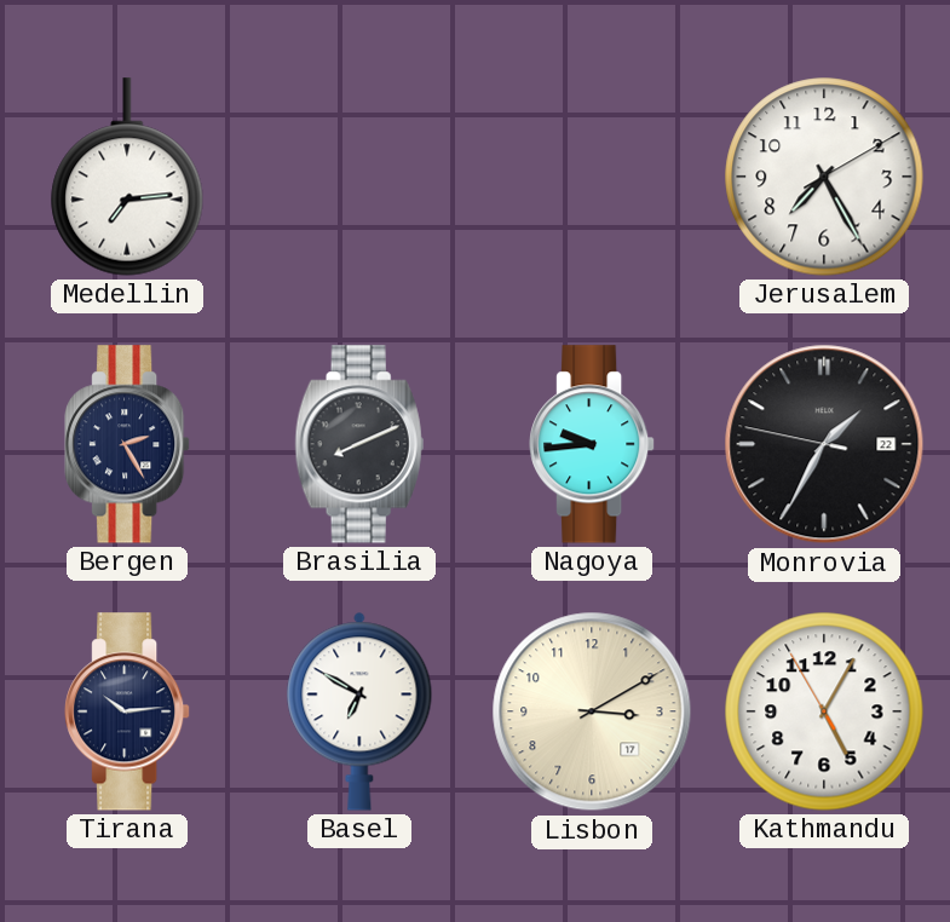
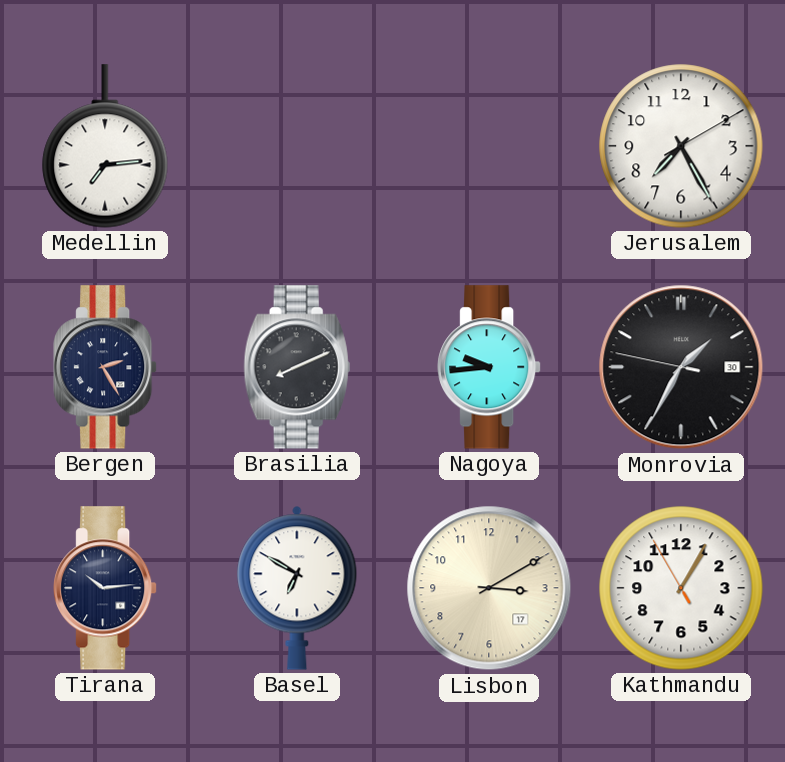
Monrovia date: 22 -> 30
Kathmandu: 5:04 -> 1:04
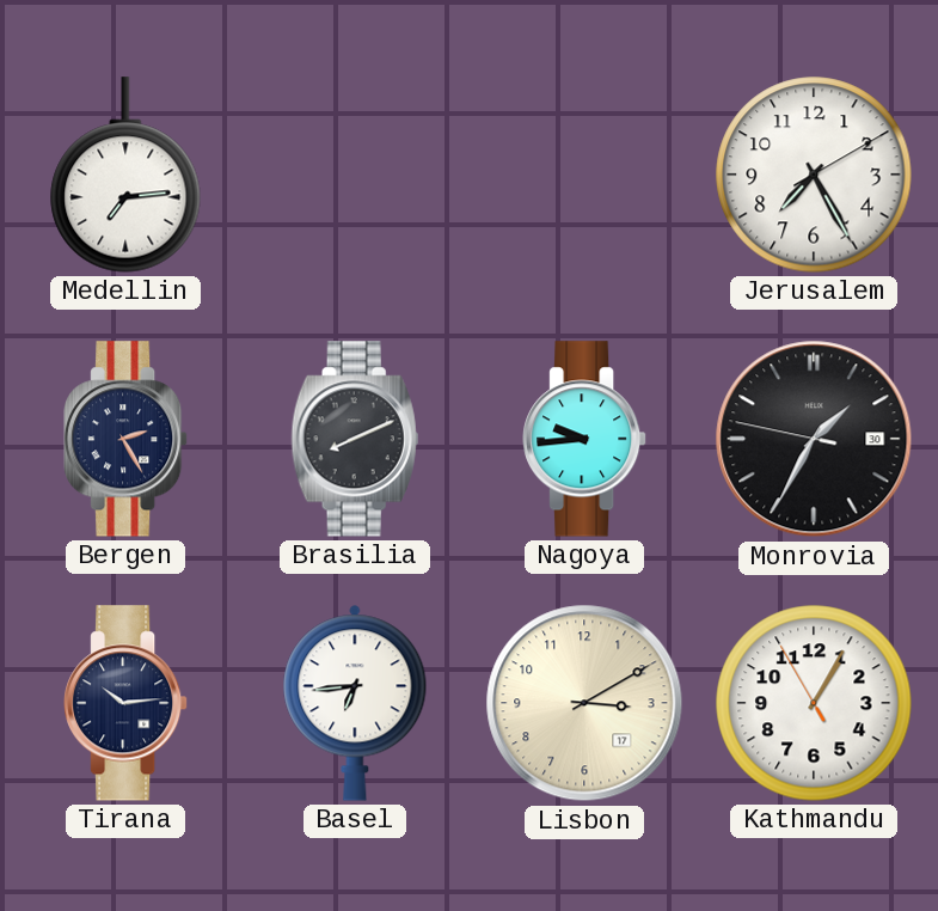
Basel: 6:50 -> 6:44
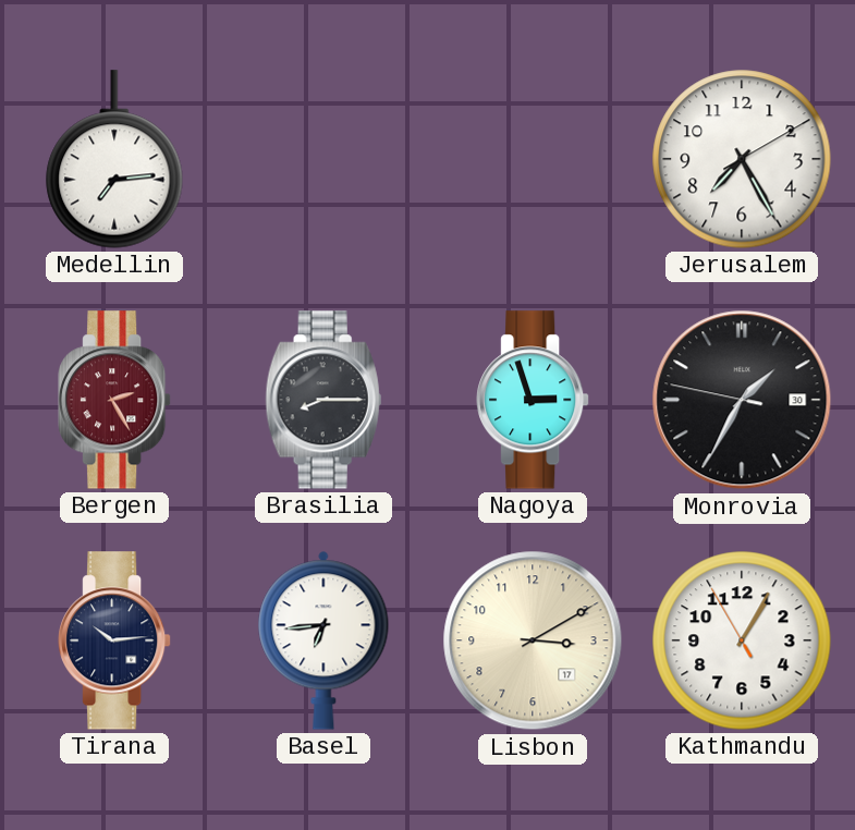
Bergen dial: navy -> burgundy
Brasilia: 8:11 -> 8:15
Nagoya: 9:44 -> 2:57
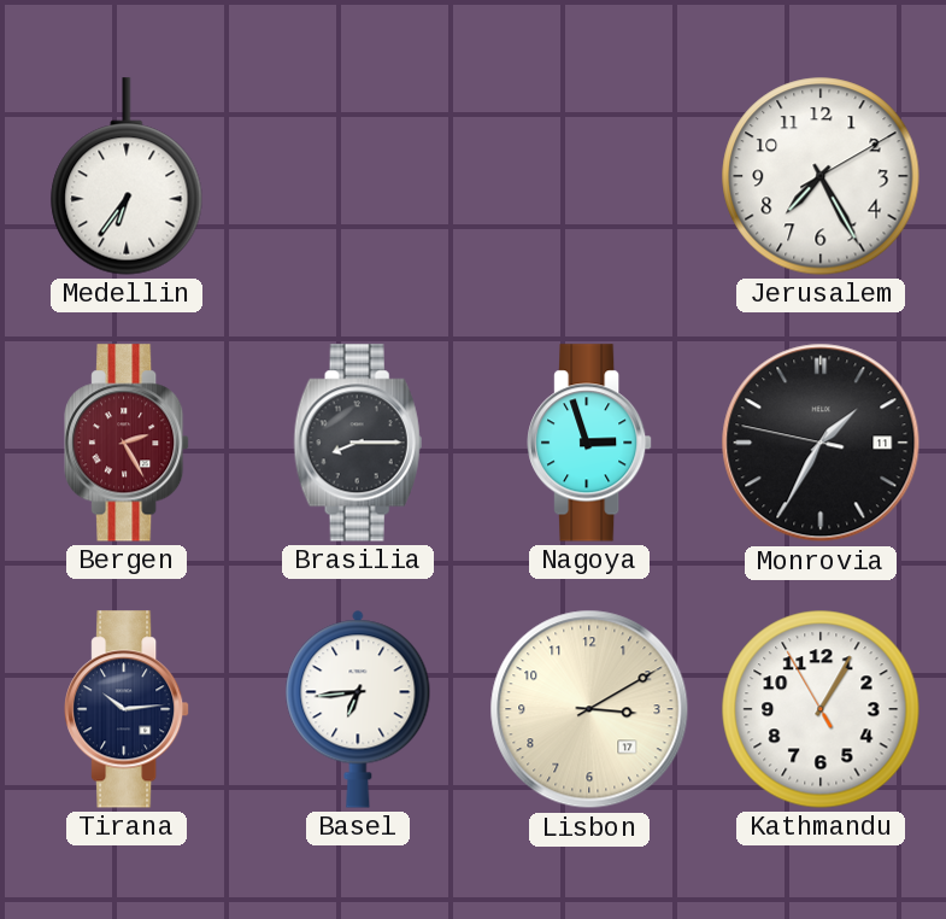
Medellin: 7:14 -> 6:36
Monrovia date: 30 -> 11
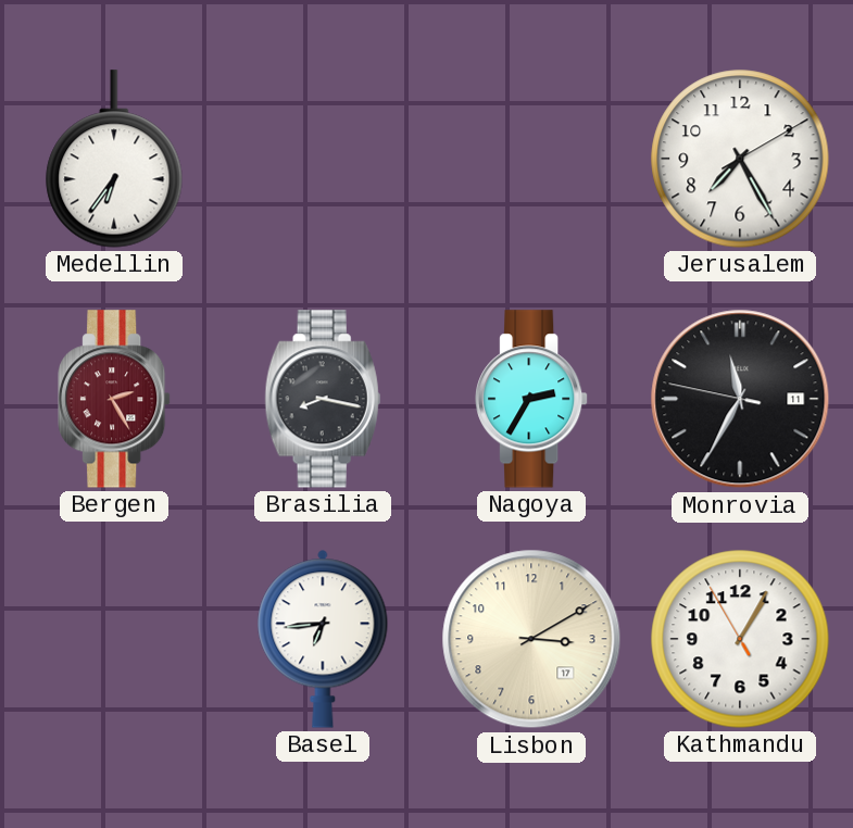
Brasilia: 8:15 -> 8:17
Nagoya: 2:57 -> 2:35
Monrovia: 1:34 -> 11:34
Tirana: 10:14 -> none
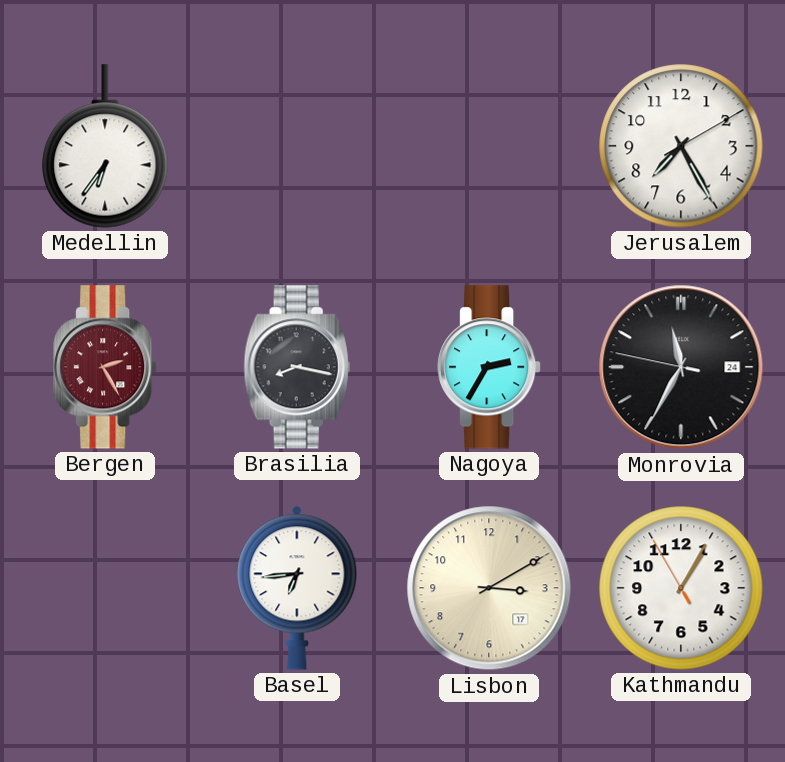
Monrovia date: 11 -> 24
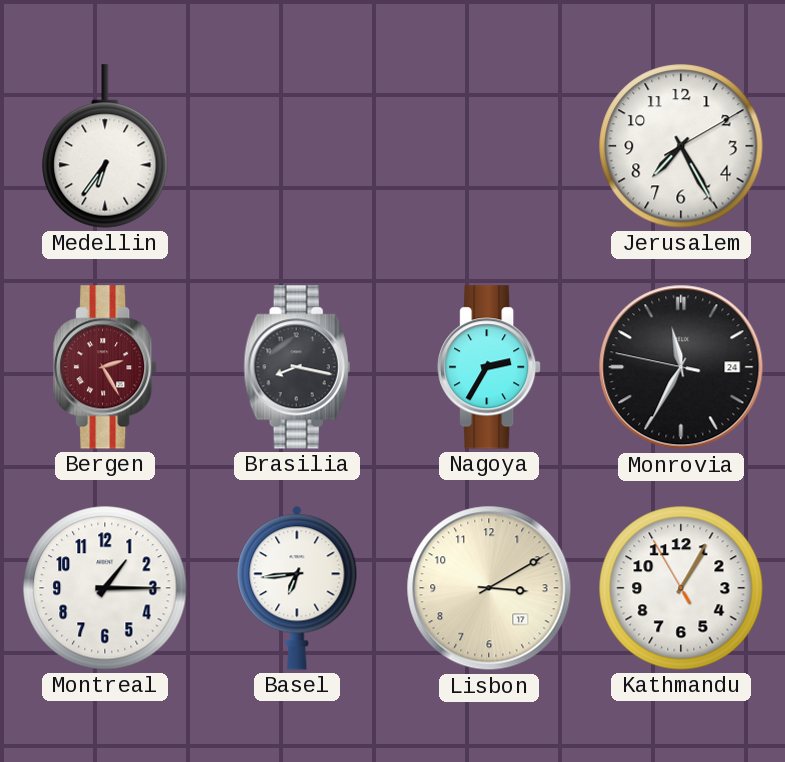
Montreal: none -> 1:15
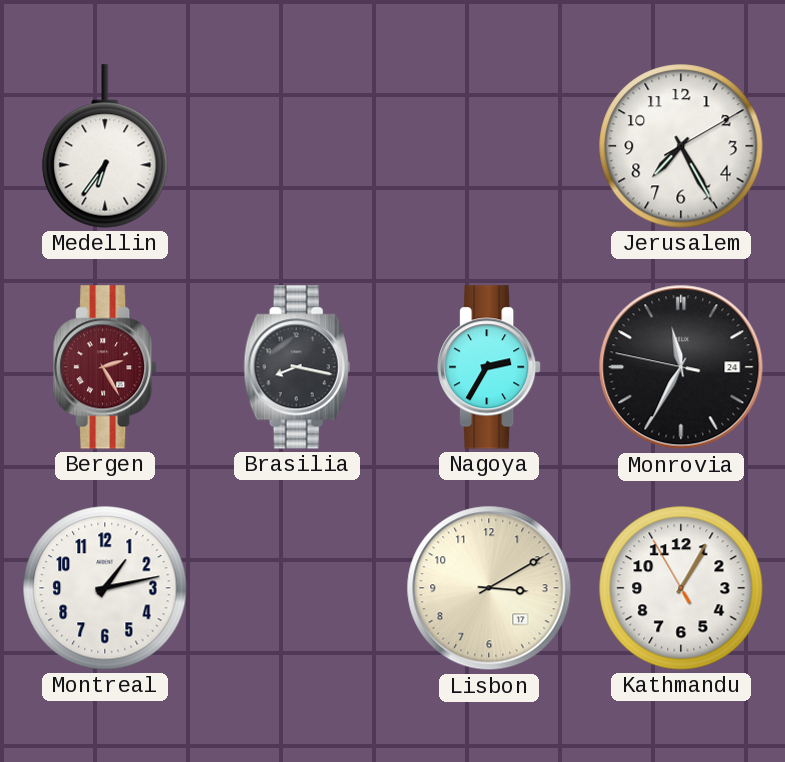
Montreal: 1:15 -> 1:13
Basel: 6:44 -> none
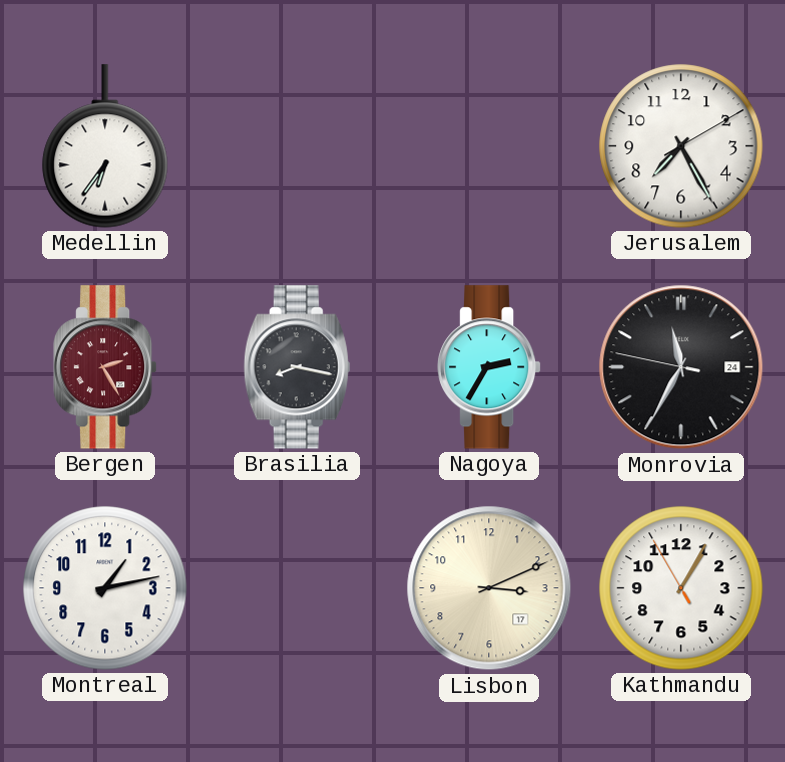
Lisbon: 3:10 -> 3:11
